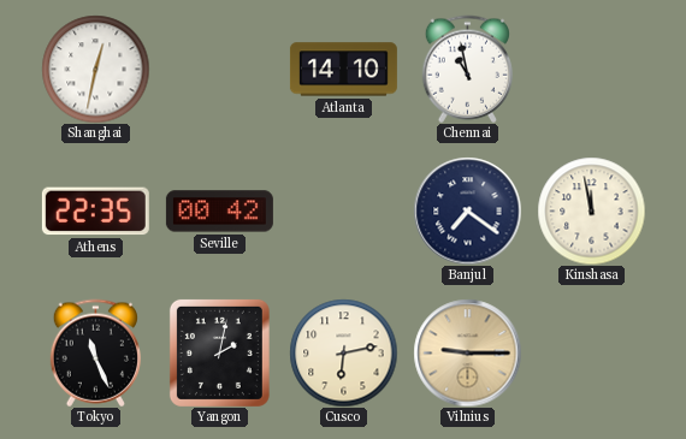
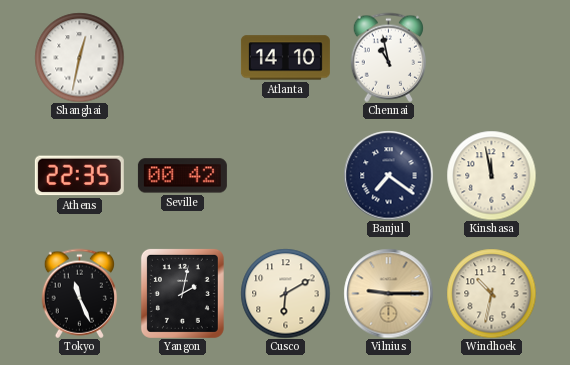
Cusco: 6:13 -> 6:10
Windhoek: none -> 10:32
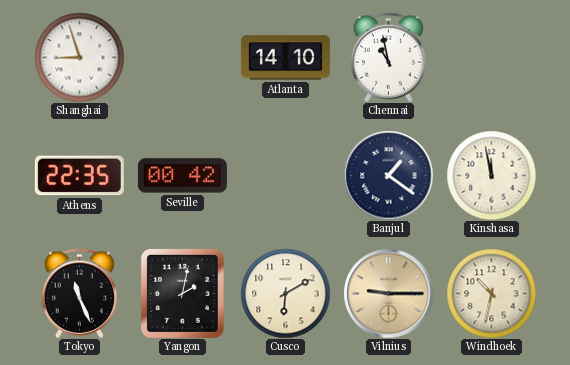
Shanghai: 12:32 -> 8:57
Banjul: 7:21 -> 1:21
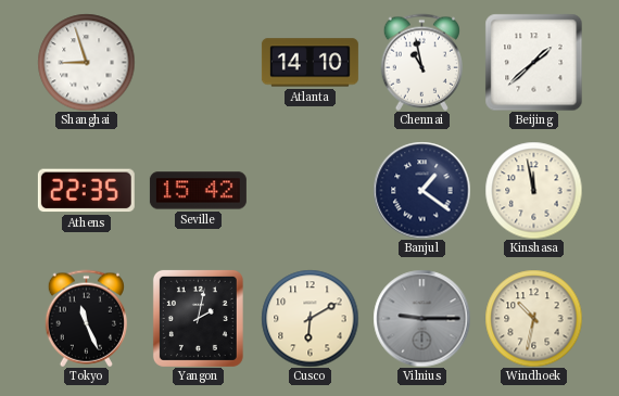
Beijing: none -> 1:38
Seville: 00:42 -> 15:42
Vilnius dial: champagne -> grey
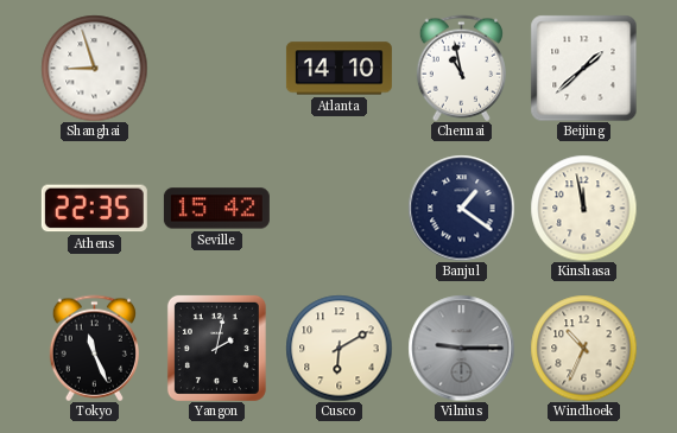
Windhoek: 10:32 -> 10:34
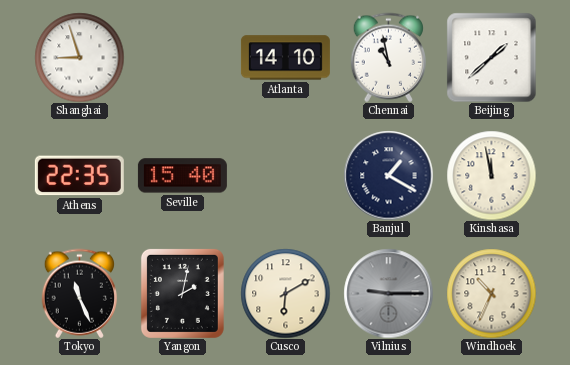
Seville: 15:42 -> 15:40
Banjul: 1:21 -> 1:20
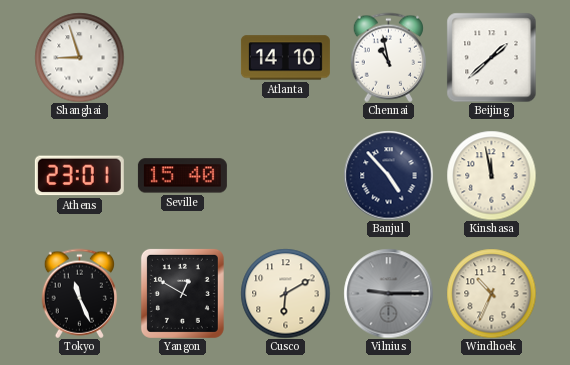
Athens: 22:35 -> 23:01
Banjul: 1:20 -> 4:53
Yangon: 2:02 -> 12:50
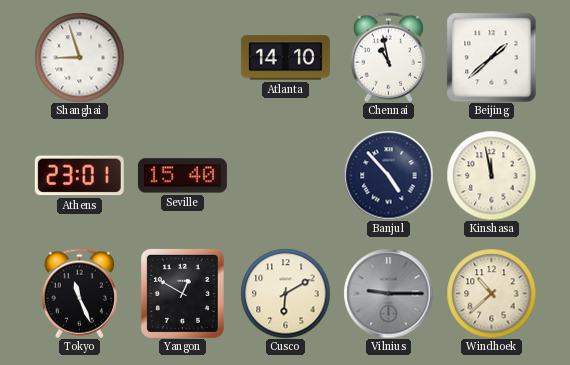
Windhoek: 10:34 -> 10:38
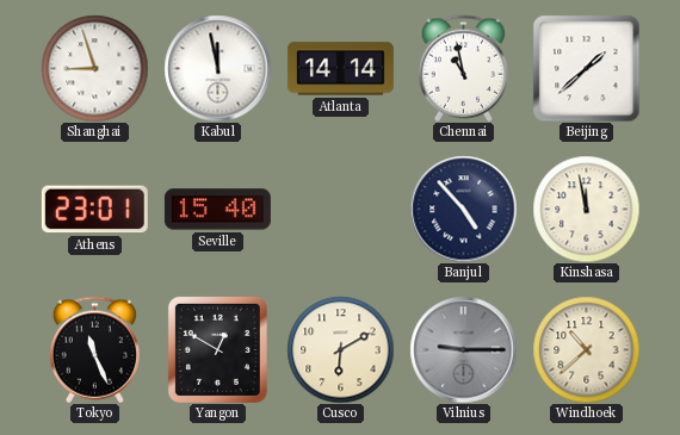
Kabul: none -> 11:58
Atlanta: 14:10 -> 14:14
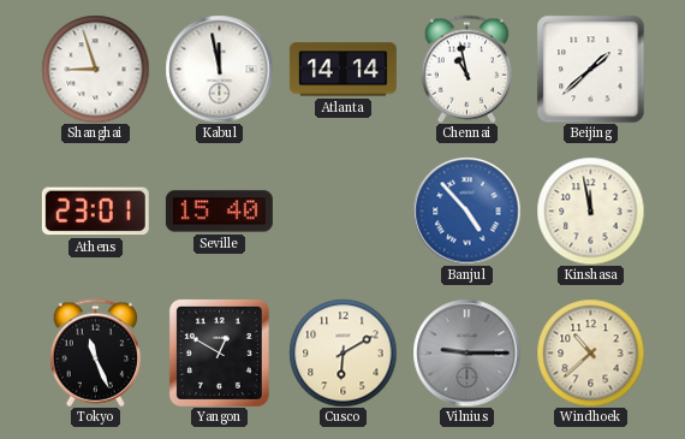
Banjul dial: navy -> blue
